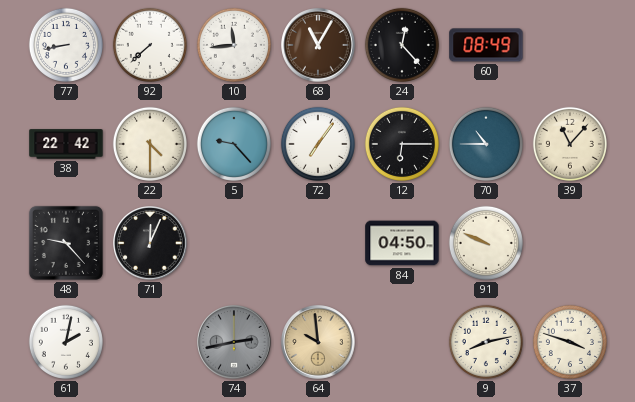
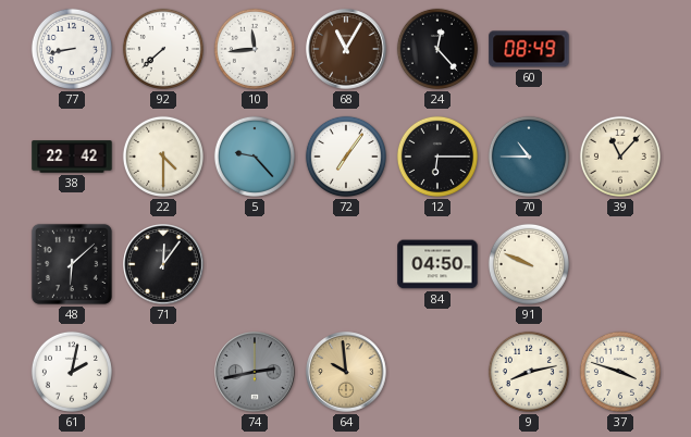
48: 9:23 -> 6:08
71: 12:04 -> 12:06
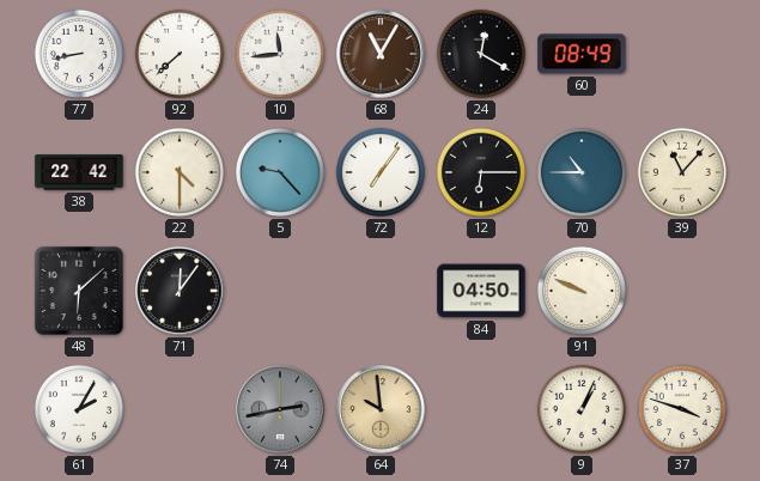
24: 12:23 -> 12:20
61: 2:02 -> 2:05
9: 8:13 -> 1:04
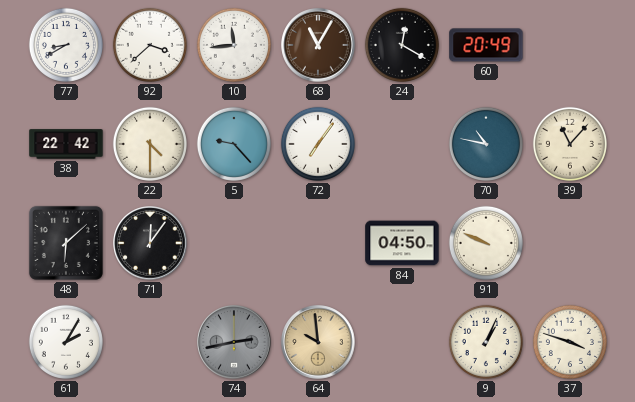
77: 8:43 -> 8:40
92: 7:38 -> 3:38
60: 08:49 -> 20:49
12: 6:15 -> none
70: 10:45 -> 10:47
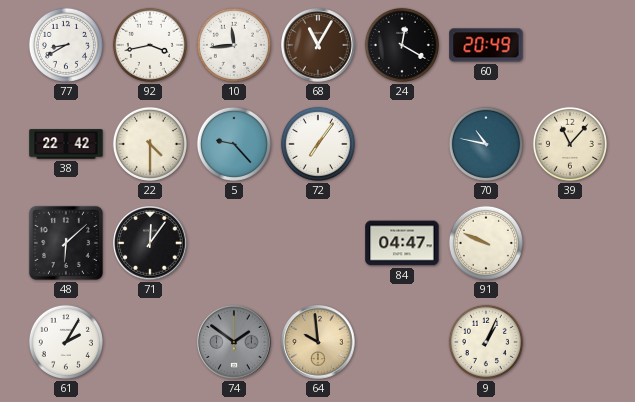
92: 3:38 -> 3:43
84: 04:50 -> 04:47
74: 2:43 -> 1:51
37: 3:48 -> none
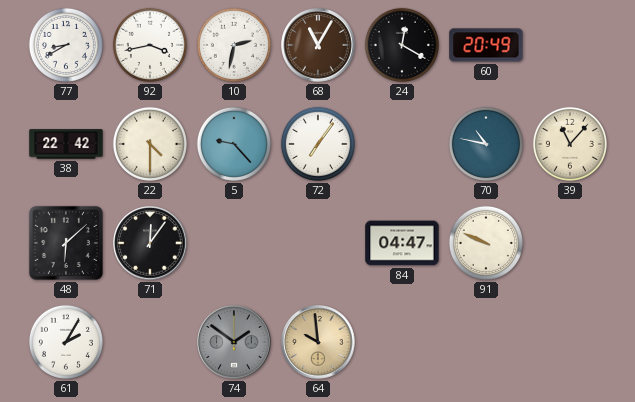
10: 11:44 -> 2:32
9: 1:04 -> none
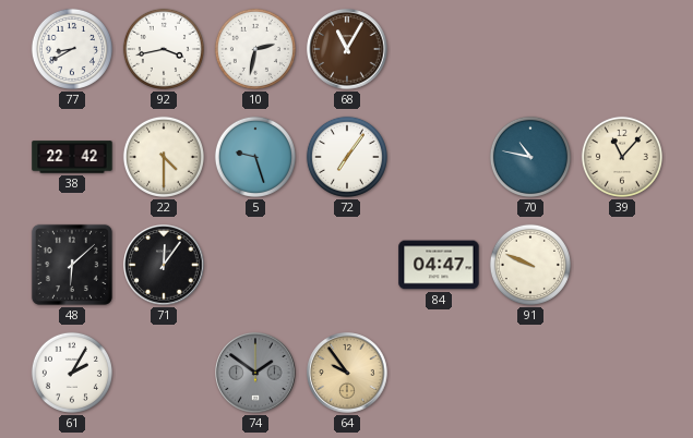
24: 12:20 -> none
60: 20:49 -> none
5: 9:23 -> 9:27
64: 9:59 -> 9:54
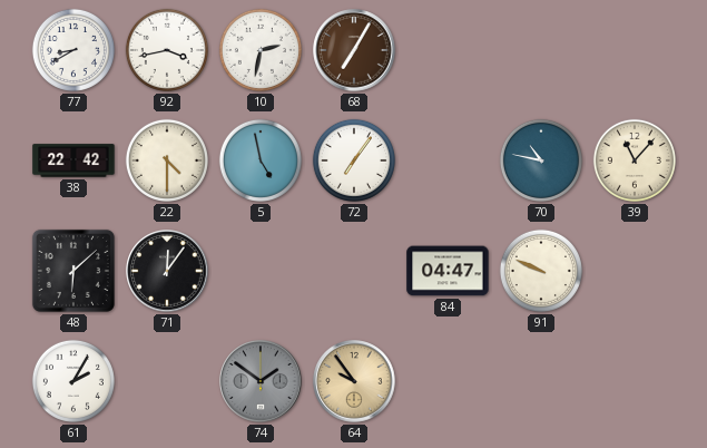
68: 11:05 -> 7:05
5: 9:27 -> 4:58
